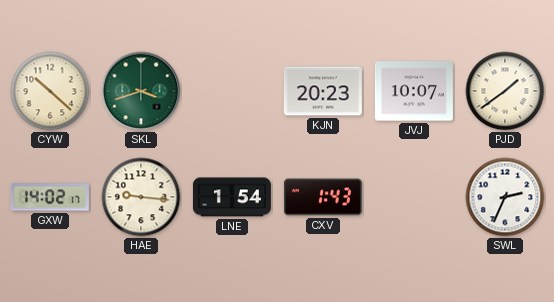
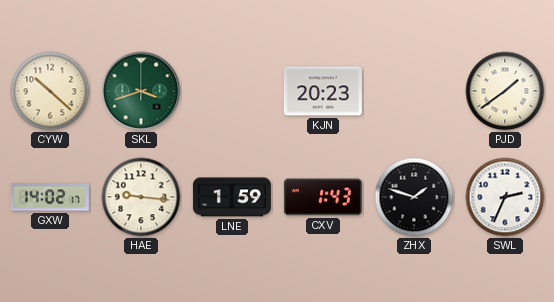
JVJ: 10:07 -> none
LNE: 1:54 -> 1:59
ZHX: none -> 1:48
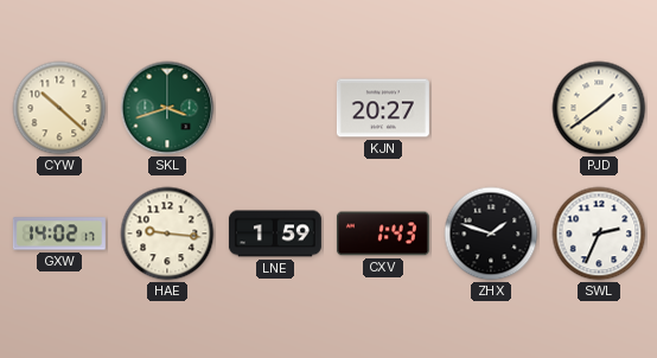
KJN: 20:23 -> 20:27
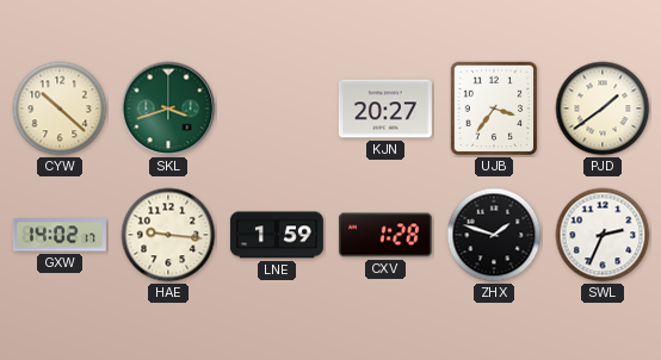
UJB: none -> 3:36
CXV: 1:43 -> 1:28
